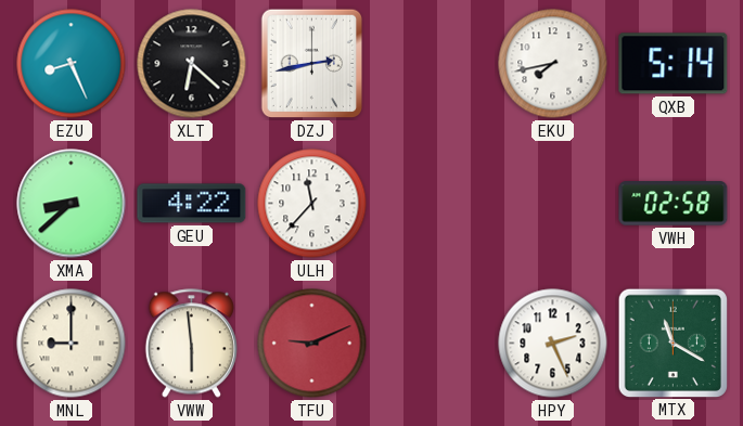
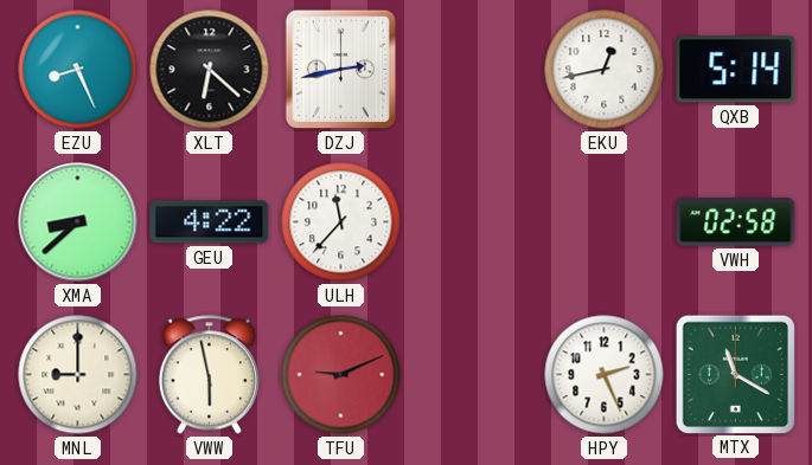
EKU: 7:43 -> 12:43
VWW: 5:59 -> 5:58
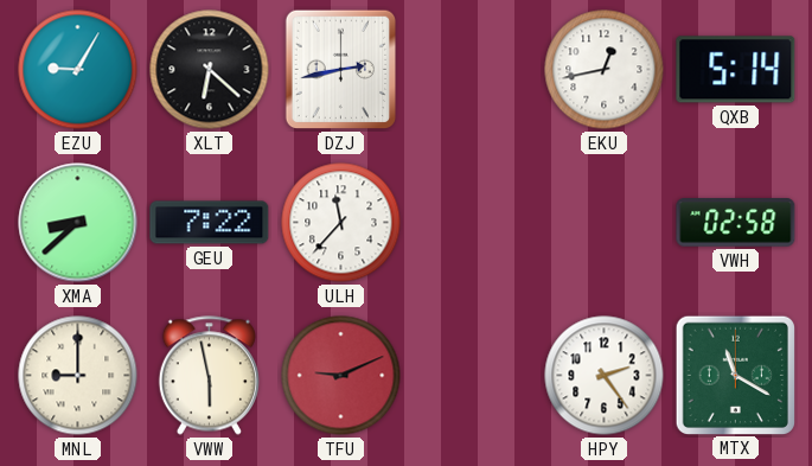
EZU: 8:26 -> 9:05
GEU: 4:22 -> 7:22
HPY: 2:26 -> 2:24
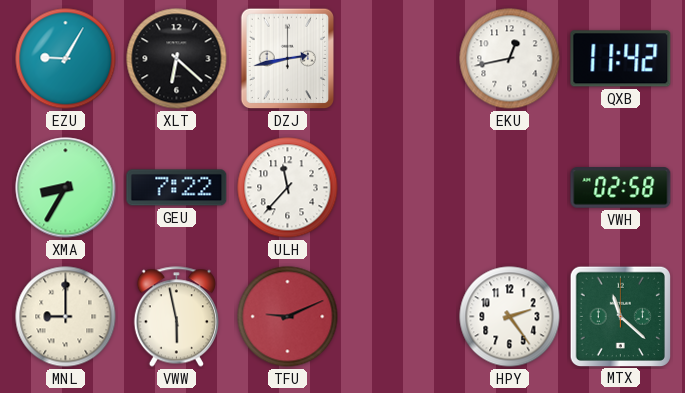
QXB: 5:14 -> 11:42
XMA: 8:38 -> 8:35
MTX: 11:20 -> 11:22
